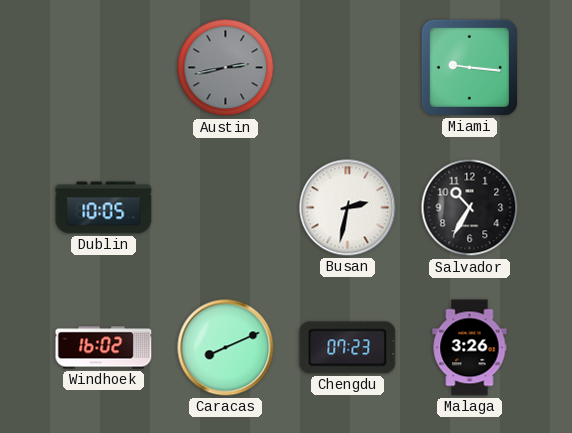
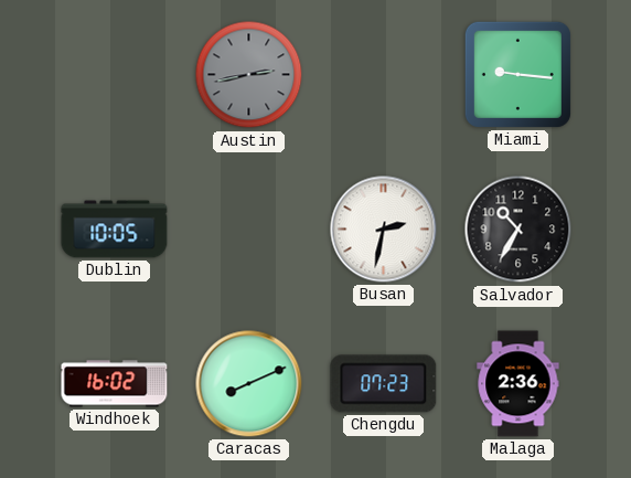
Malaga: 3:26 -> 2:36
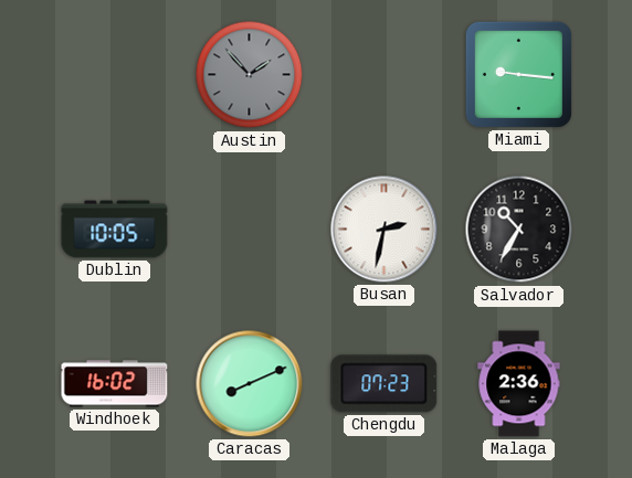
Austin: 2:43 -> 1:53
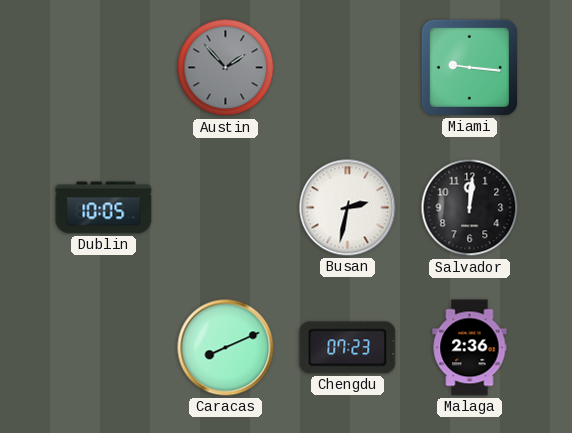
Salvador: 10:35 -> 12:01
Windhoek: 16:02 -> none
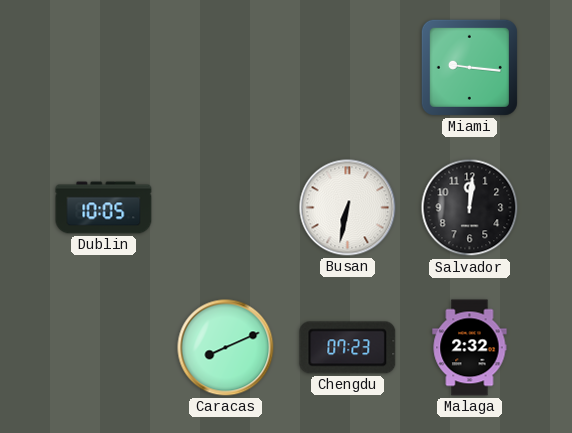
Austin: 1:53 -> none
Busan: 2:32 -> 6:32
Malaga: 2:36 -> 2:32
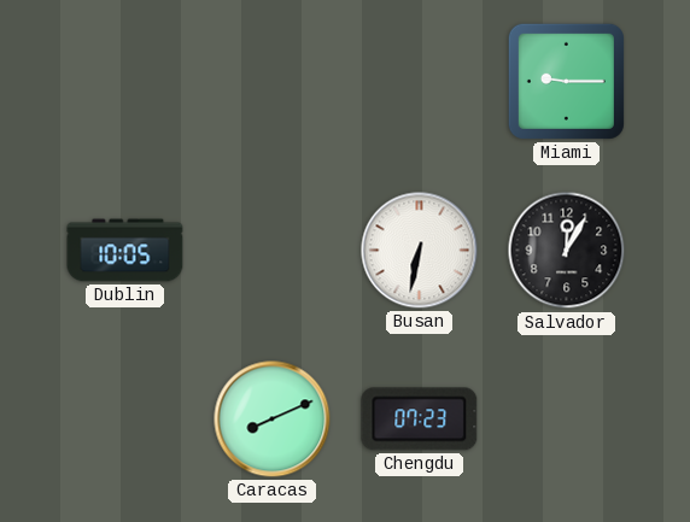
Miami: 9:16 -> 9:15
Salvador: 12:01 -> 12:05
Malaga: 2:32 -> none
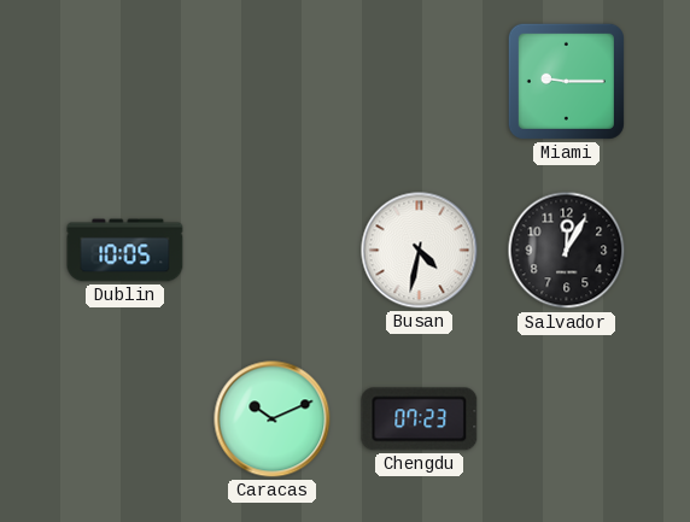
Busan: 6:32 -> 4:32
Caracas: 8:11 -> 10:11
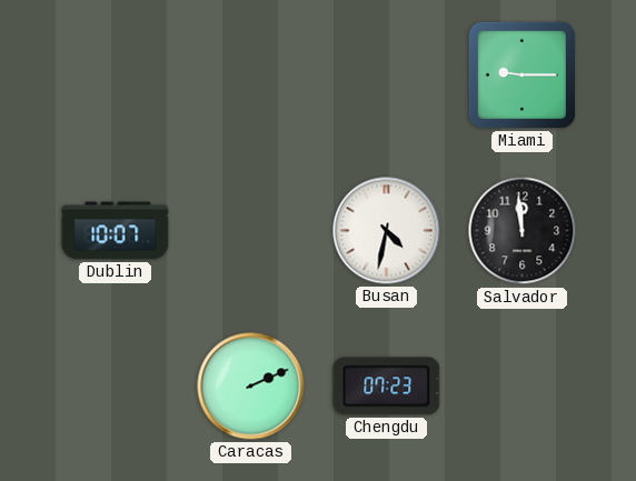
Dublin: 10:05 -> 10:07
Salvador: 12:05 -> 11:59
Caracas: 10:11 -> 2:11
